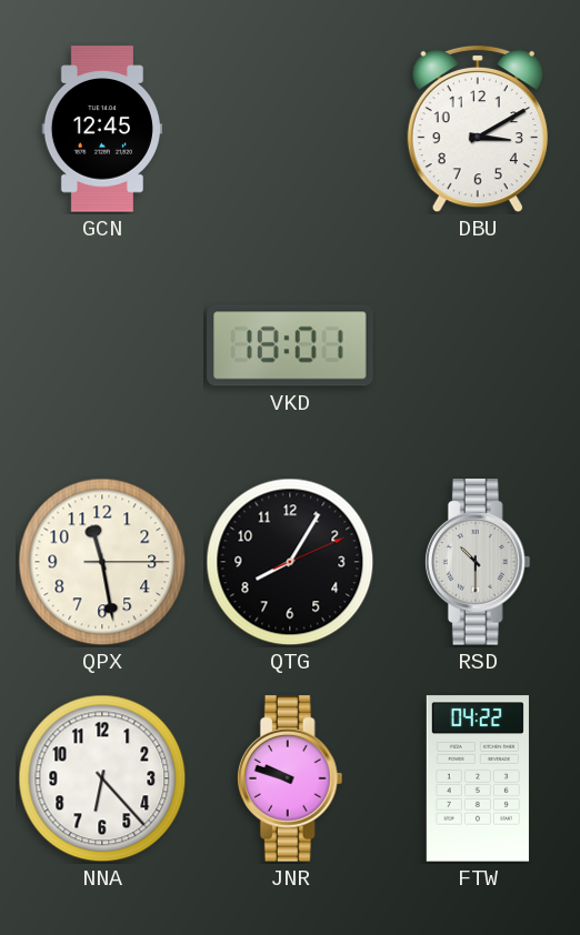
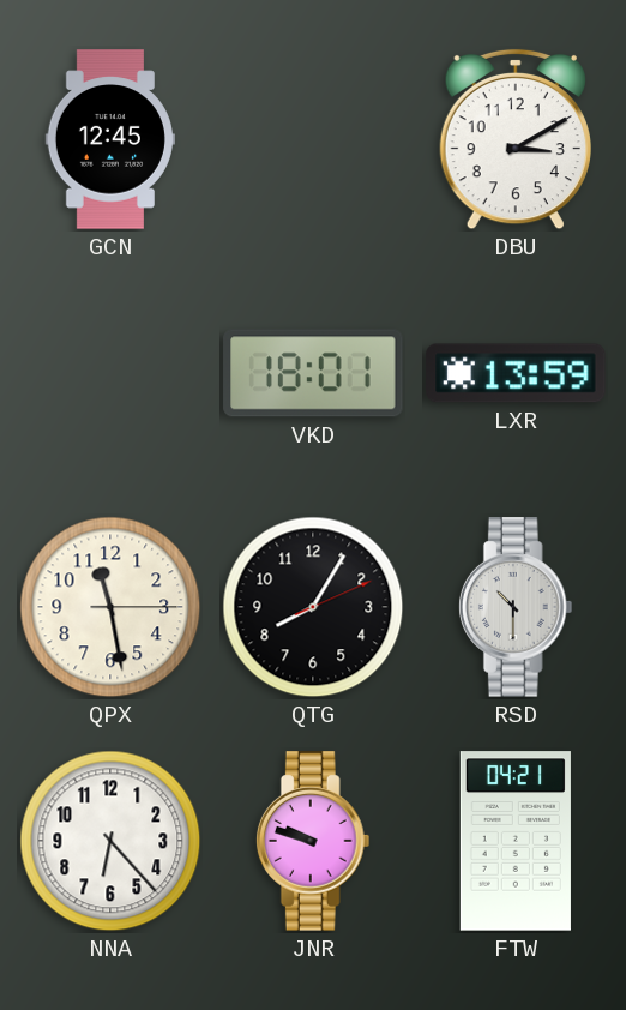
LXR: none -> 13:59
FTW: 04:22 -> 04:21
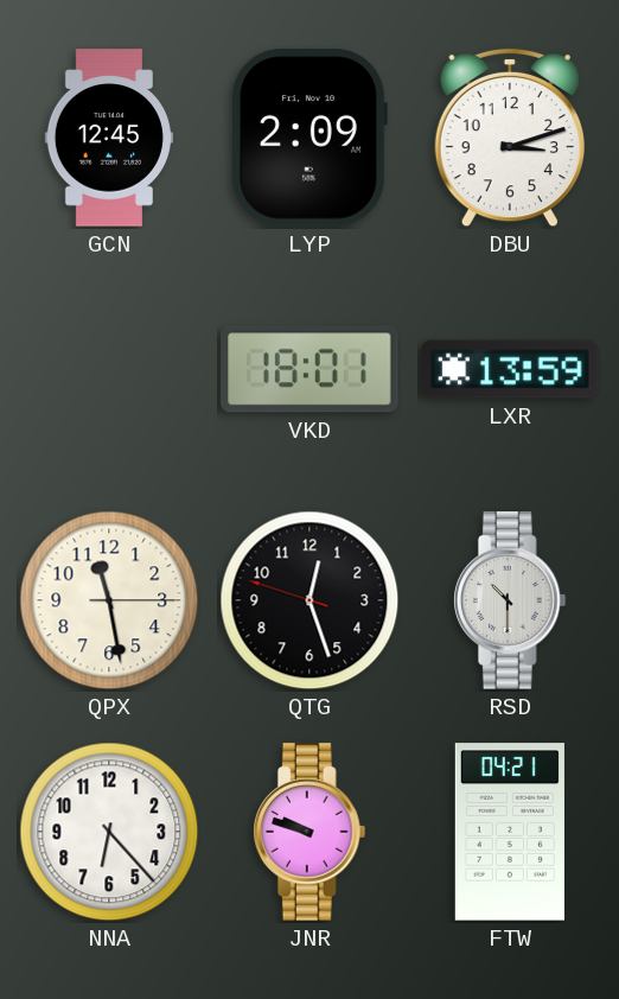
LYP: none -> 2:09
DBU: 3:10 -> 3:12
QTG: 8:05 -> 12:26
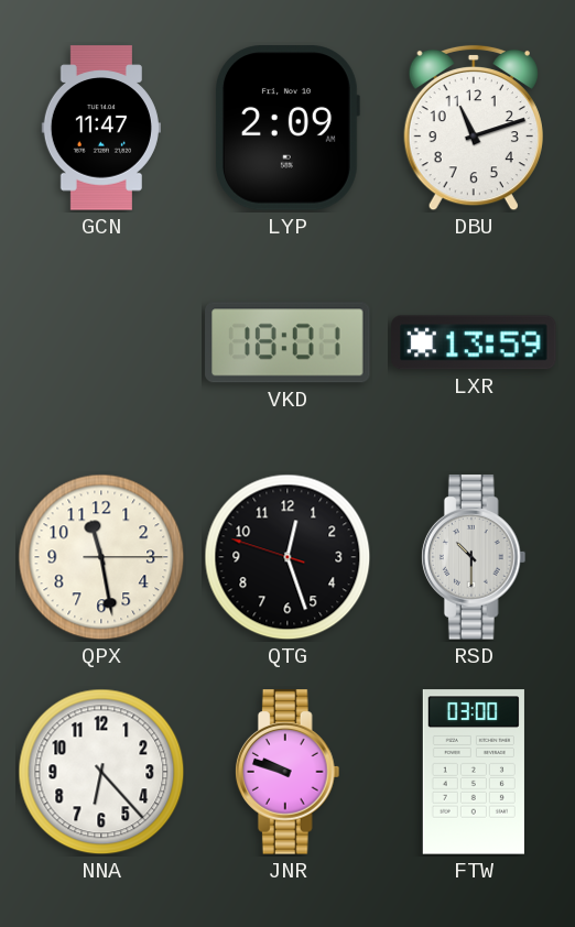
GCN: 12:45 -> 11:47
DBU: 3:12 -> 11:12
FTW: 04:21 -> 03:00
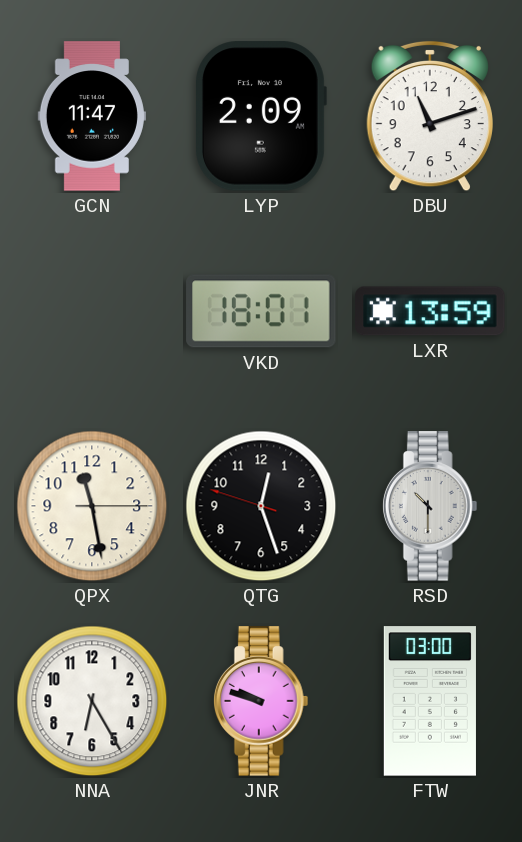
NNA: 6:23 -> 6:25
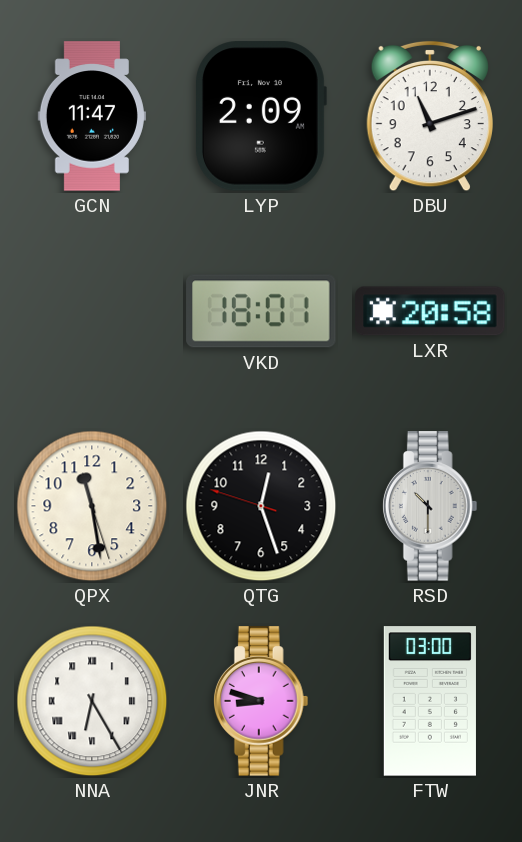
LXR: 13:59 -> 20:58
QPX: 11:28:15 -> 11:28:27
NNA numerals: Arabic -> Roman
JNR: 9:48 -> 8:48
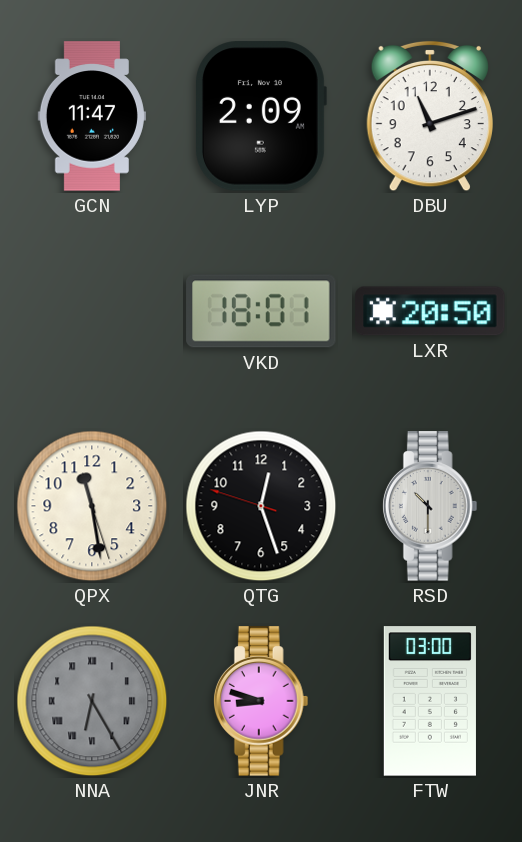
LXR: 20:58 -> 20:50
NNA dial: white -> grey
